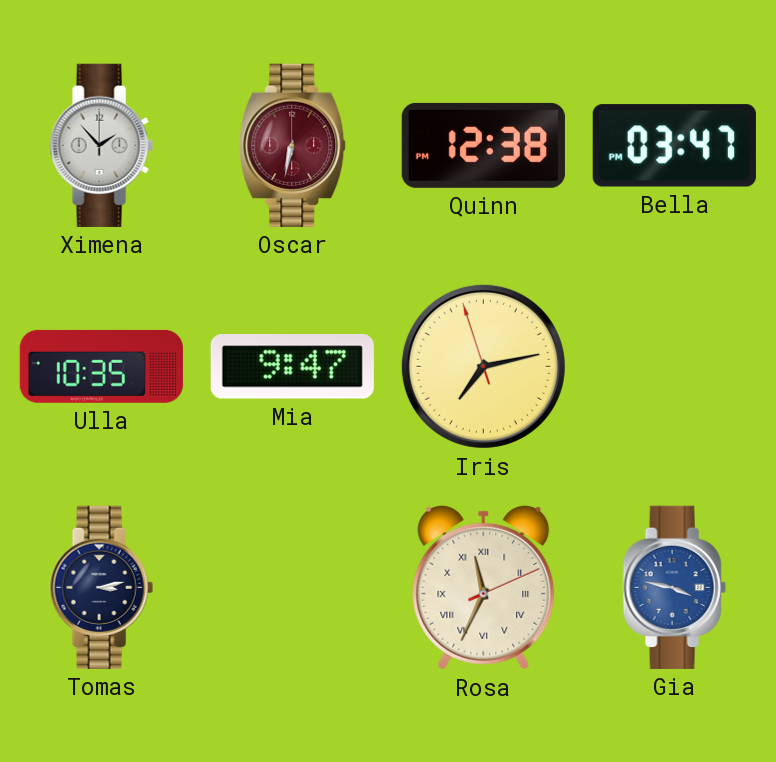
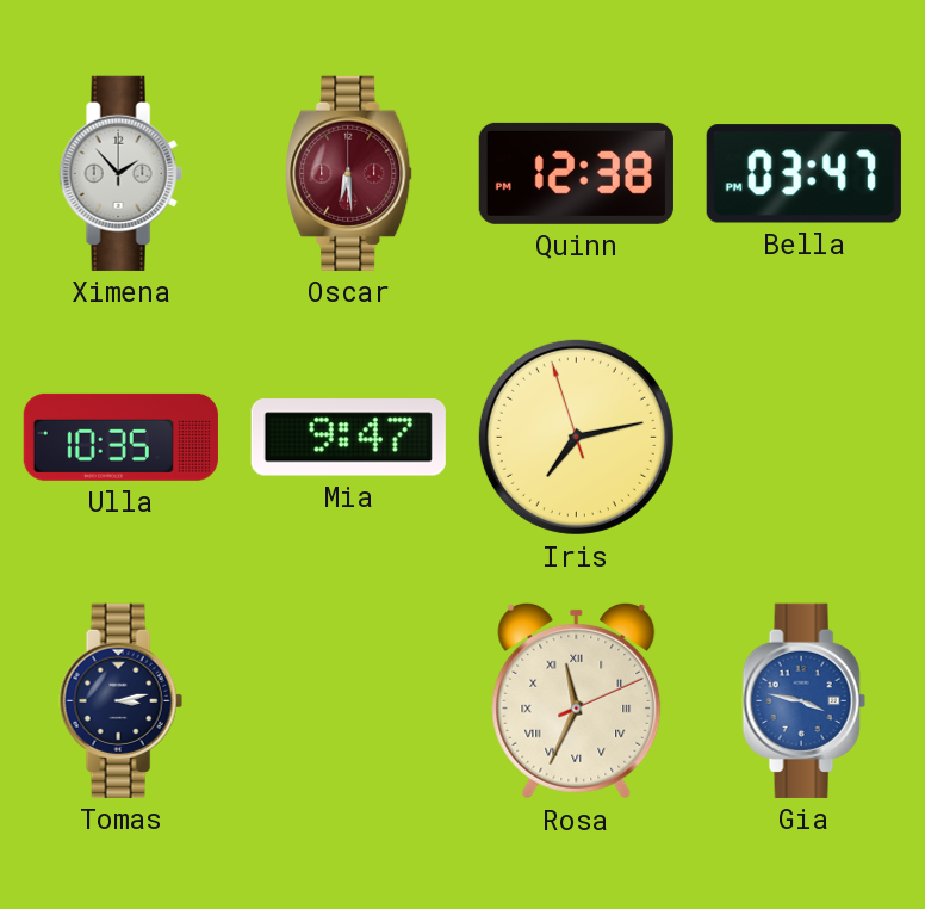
Oscar: 6:32 -> 6:29
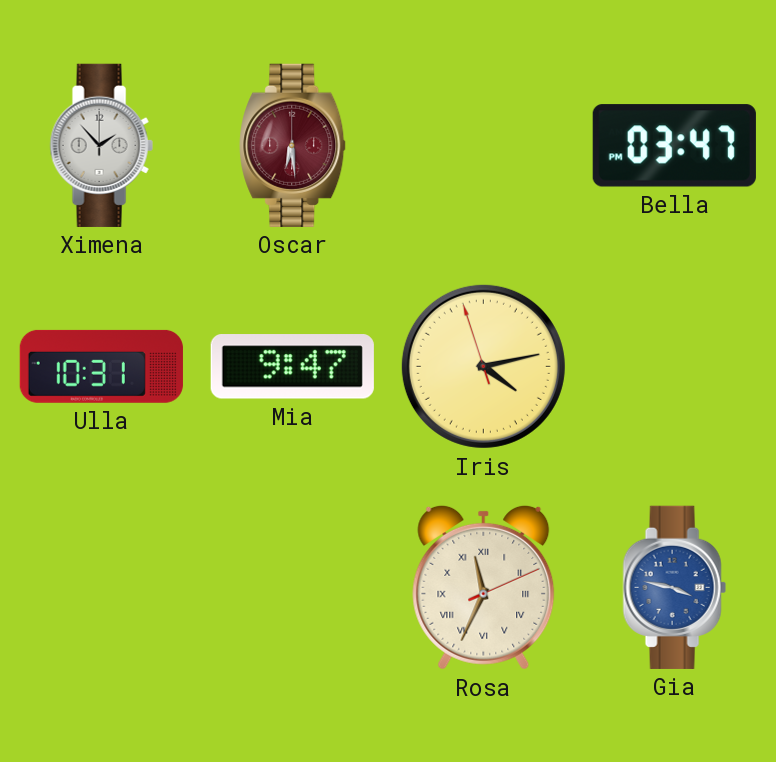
Quinn: 12:38 -> none
Ulla: 10:35 -> 10:31
Iris: 7:12 -> 4:12
Tomas: 3:13 -> none
